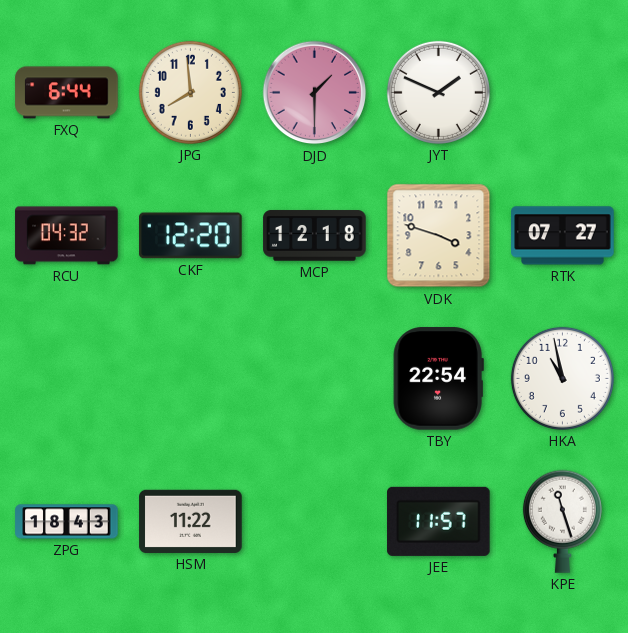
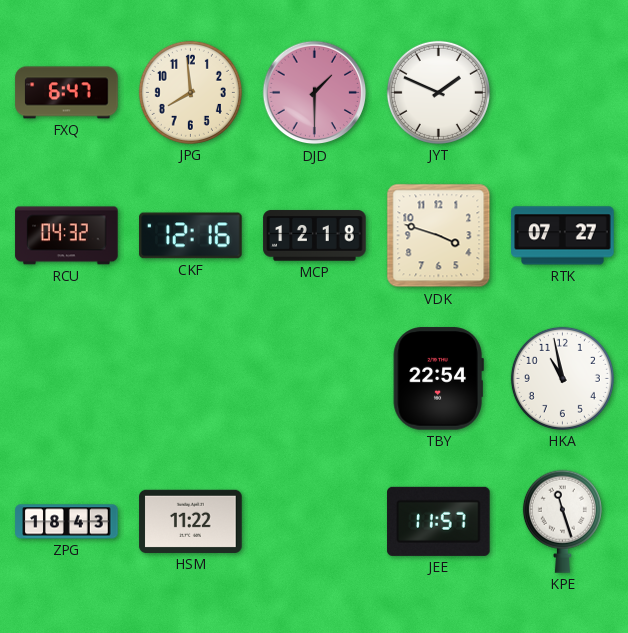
FXQ: 6:44 -> 6:47
CKF: 12:20 -> 12:16
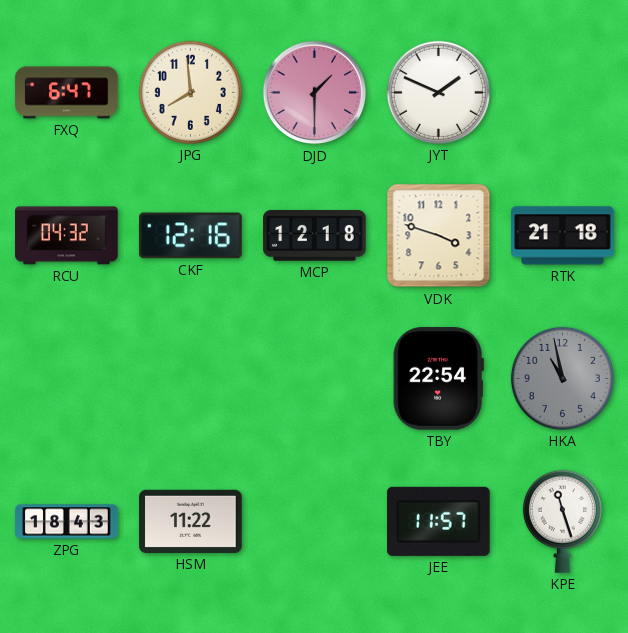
RTK: 07:27 -> 21:18
HKA dial: white -> grey
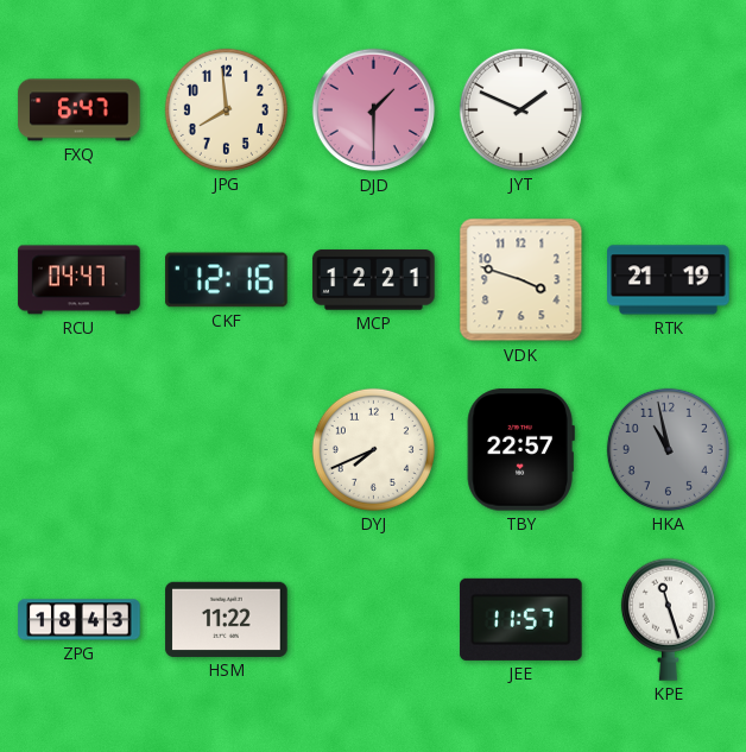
RCU: 04:32 -> 04:47
MCP: 12:18 -> 12:21
RTK: 21:18 -> 21:19
DYJ: none -> 7:41
TBY: 22:54 -> 22:57
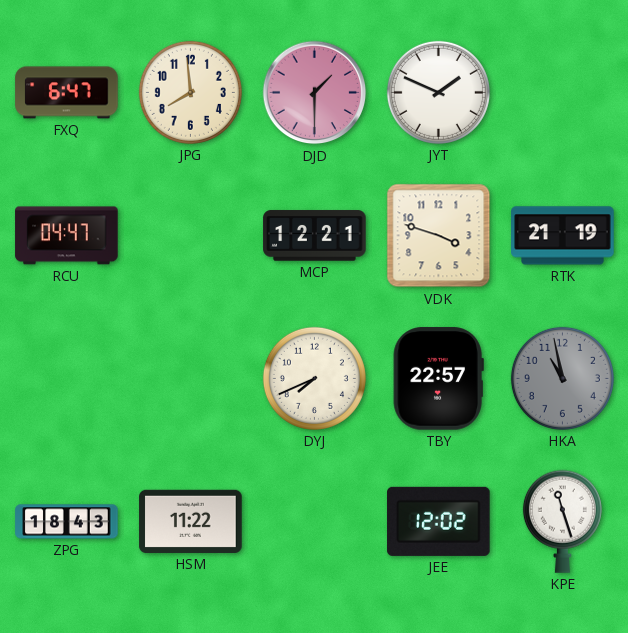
CKF: 12:16 -> none
JEE: 11:57 -> 12:02
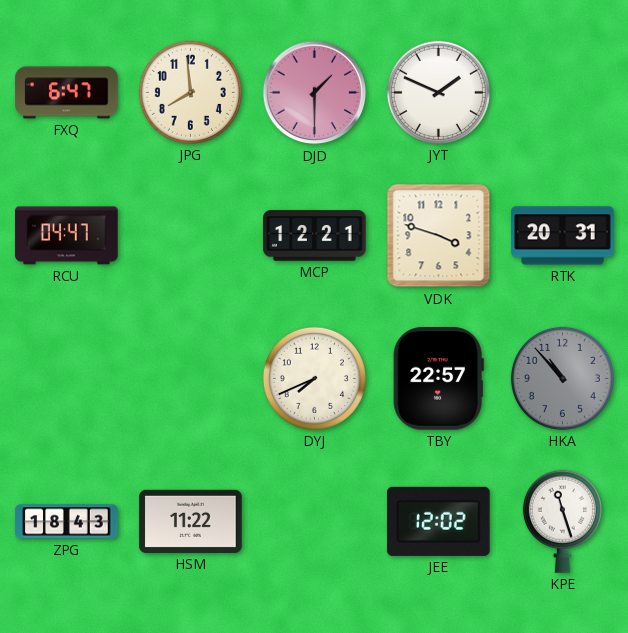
RTK: 21:19 -> 20:31
HKA: 10:58 -> 10:53
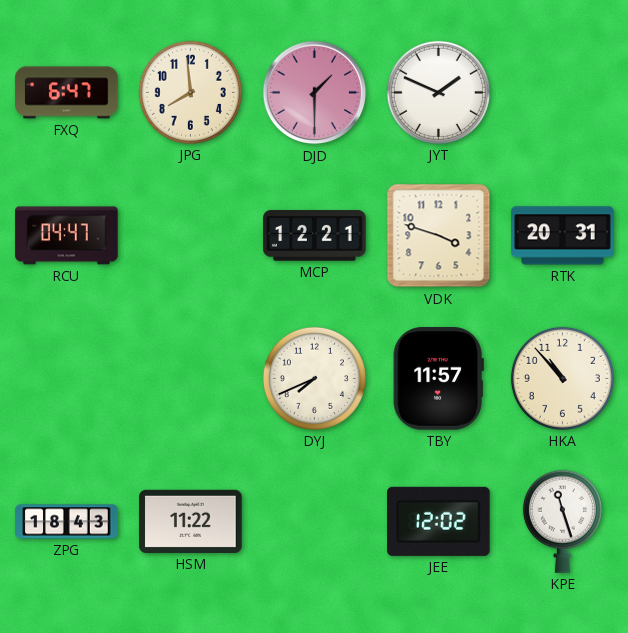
TBY: 22:57 -> 11:57
HKA dial: grey -> cream
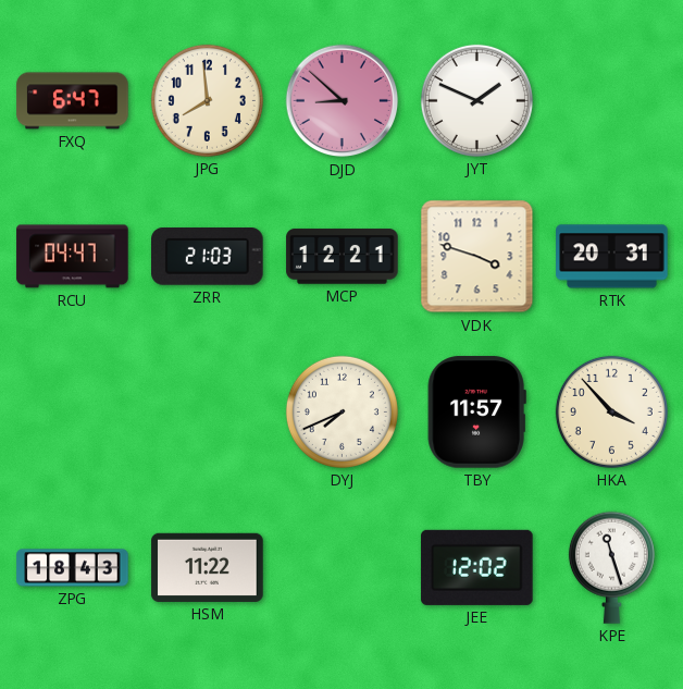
DJD: 1:30 -> 8:52
ZRR: none -> 21:03
HKA: 10:53 -> 3:53
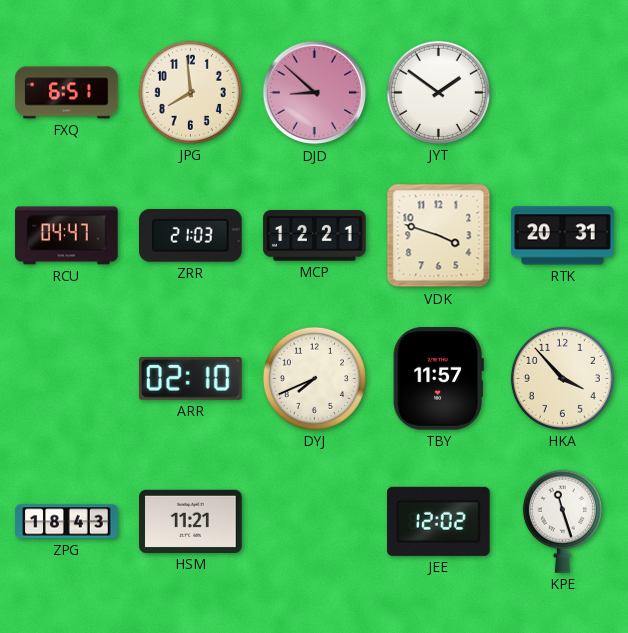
FXQ: 6:47 -> 6:51
JYT: 1:49 -> 1:51
ARR: none -> 02:10
HSM: 11:22 -> 11:21
